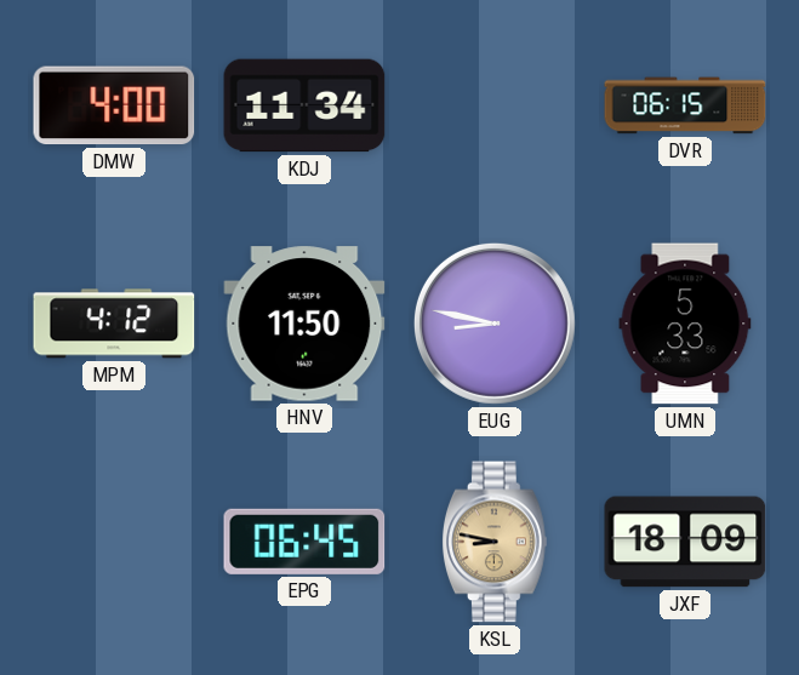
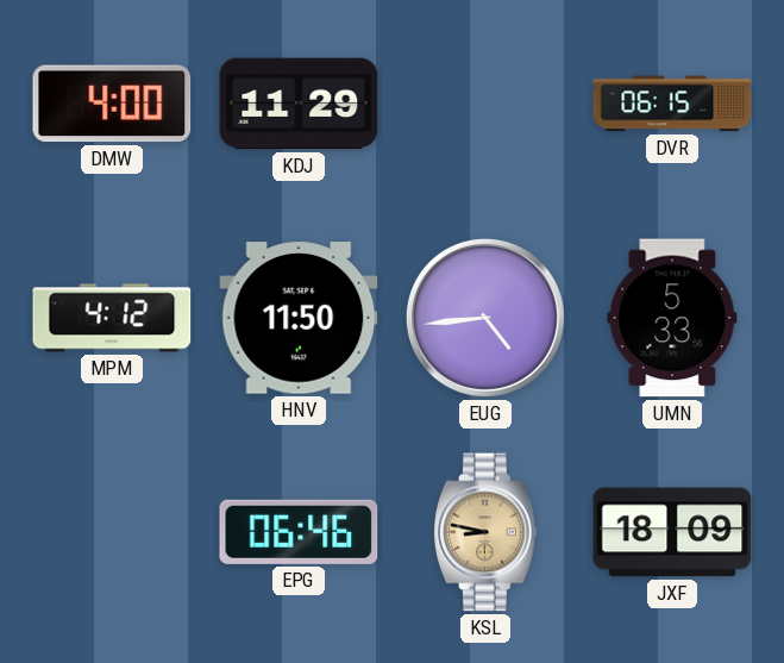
KDJ: 11:34 -> 11:29
EUG: 8:47 -> 4:44
EPG: 06:45 -> 06:46
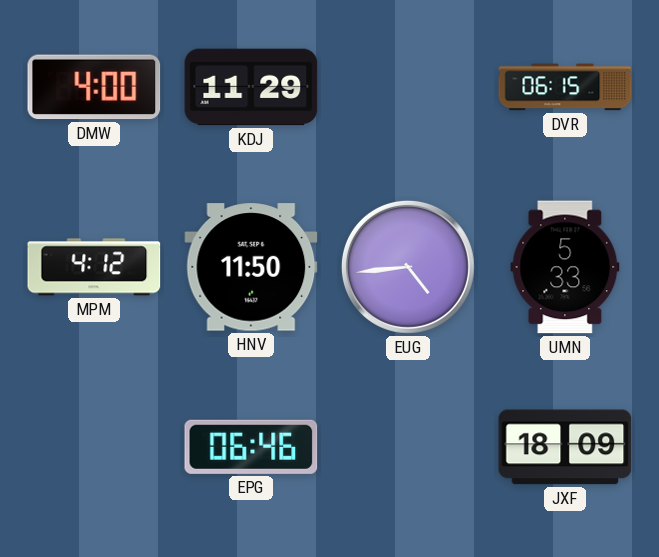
KSL: 8:47 -> none
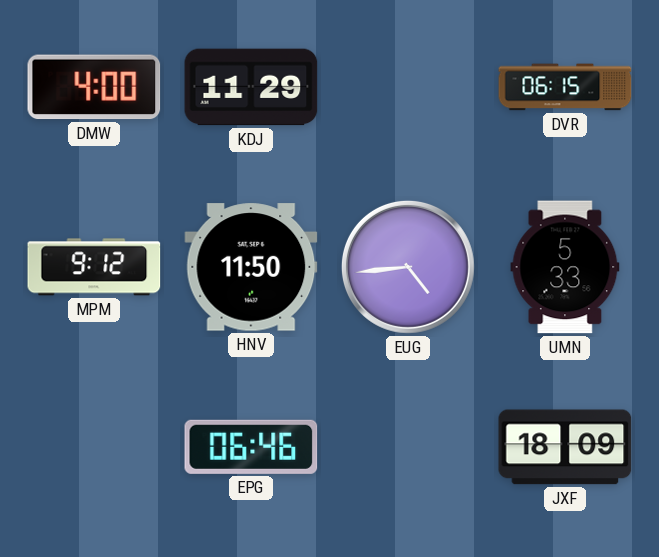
MPM: 4:12 -> 9:12
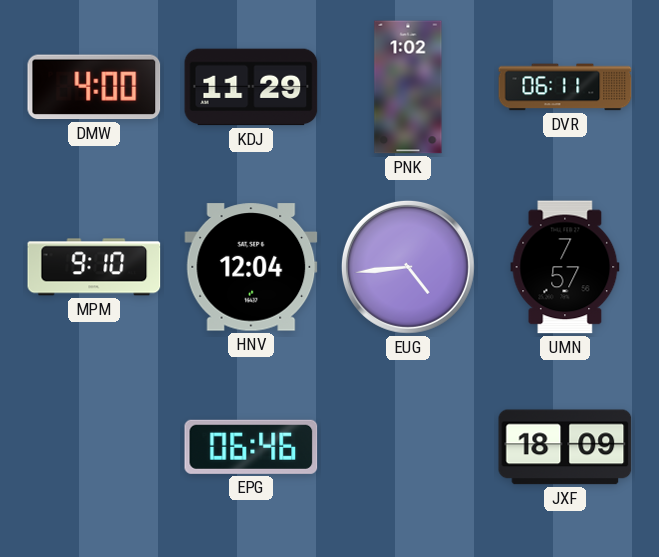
PNK: none -> 1:02
DVR: 06:15 -> 06:11
MPM: 9:12 -> 9:10
HNV: 11:50 -> 12:04
UMN: 5:33 -> 7:57
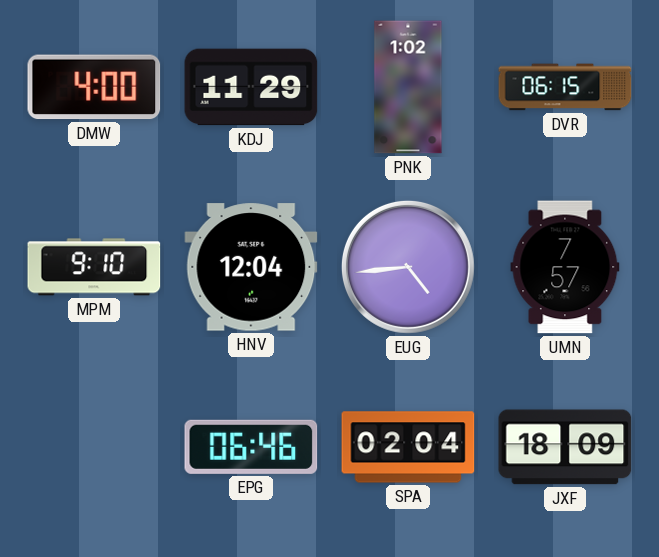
DVR: 06:11 -> 06:15
SPA: none -> 02:04
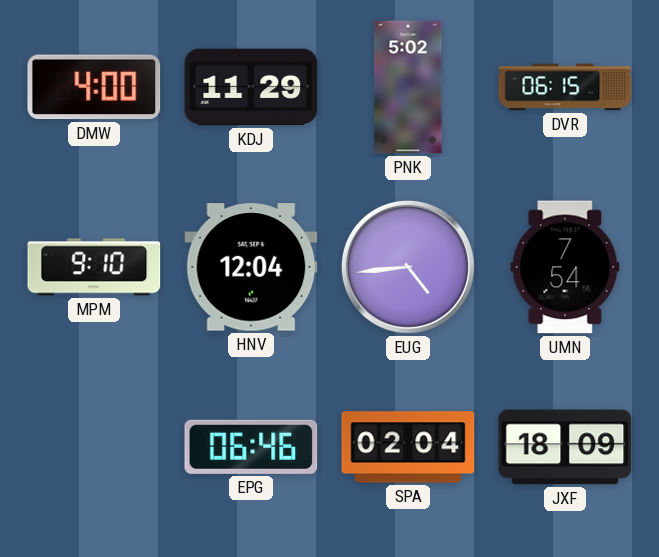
PNK: 1:02 -> 5:02
UMN: 7:57 -> 7:54
